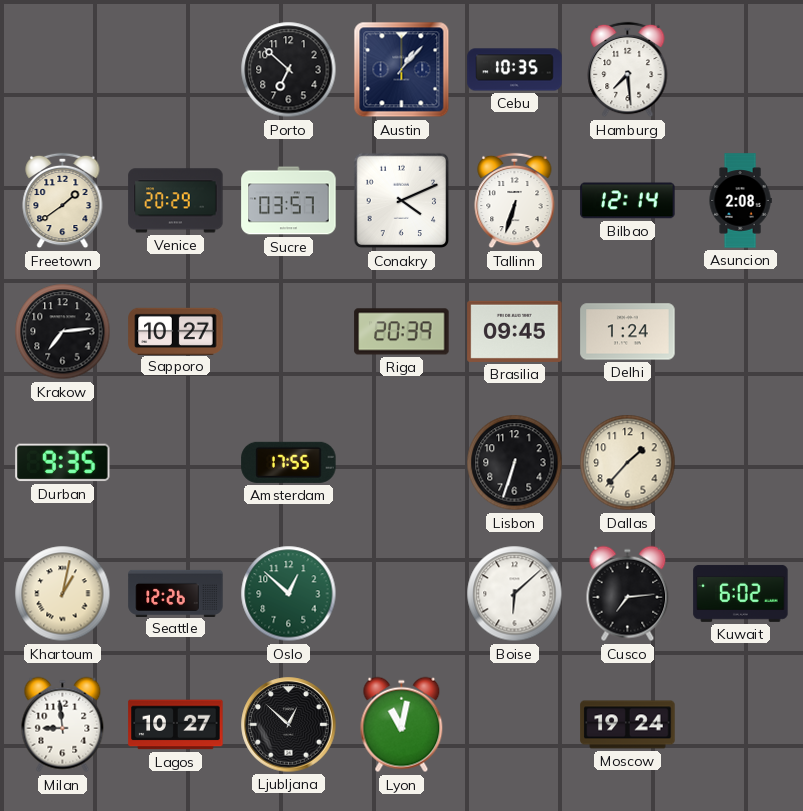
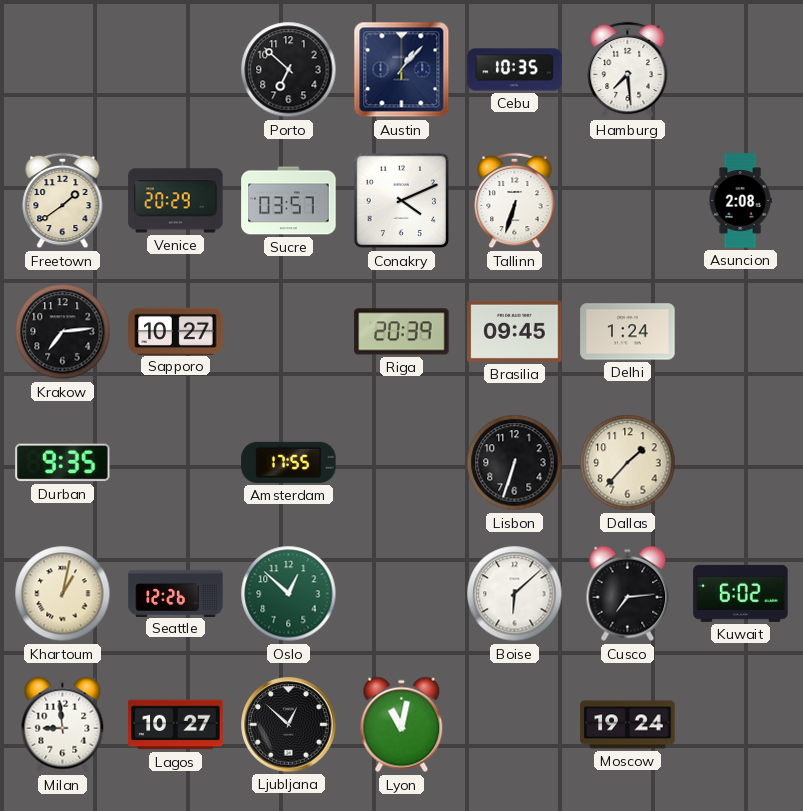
Bilbao: 12:14 -> none
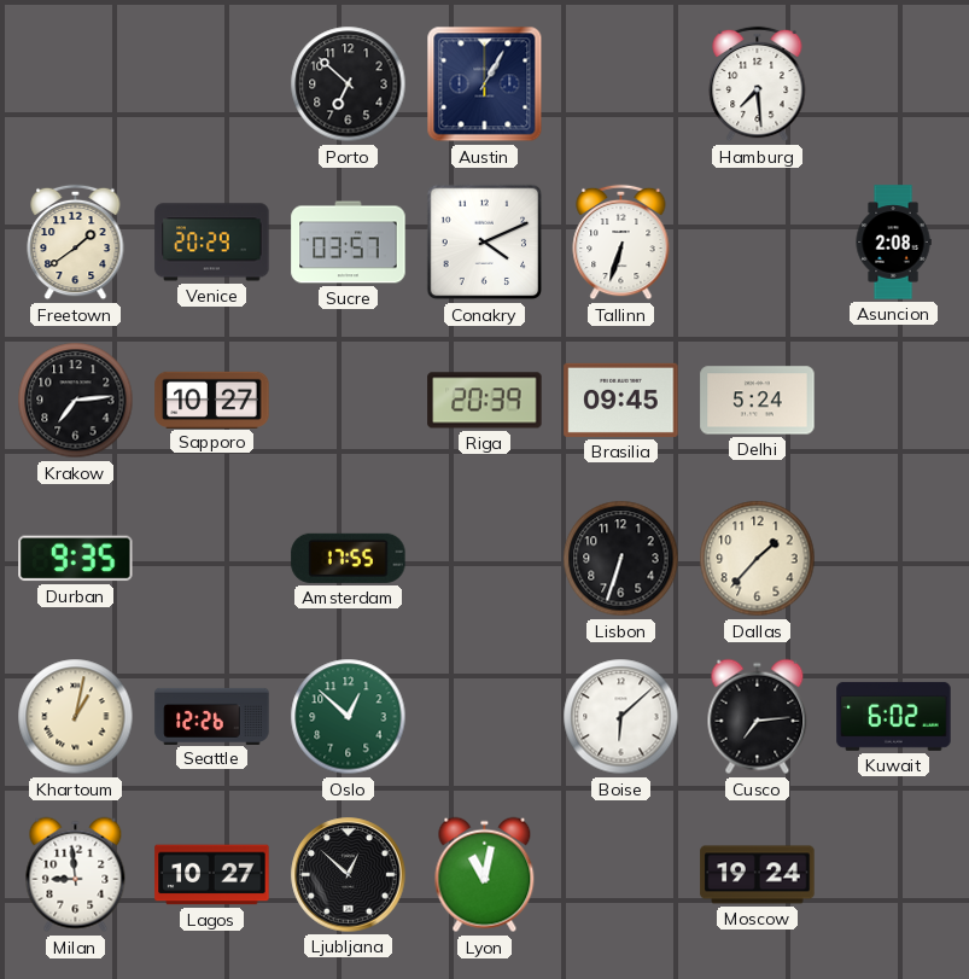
Austin: 1:07 -> 1:05
Cebu: 10:35 -> none
Delhi: 1:24 -> 5:24
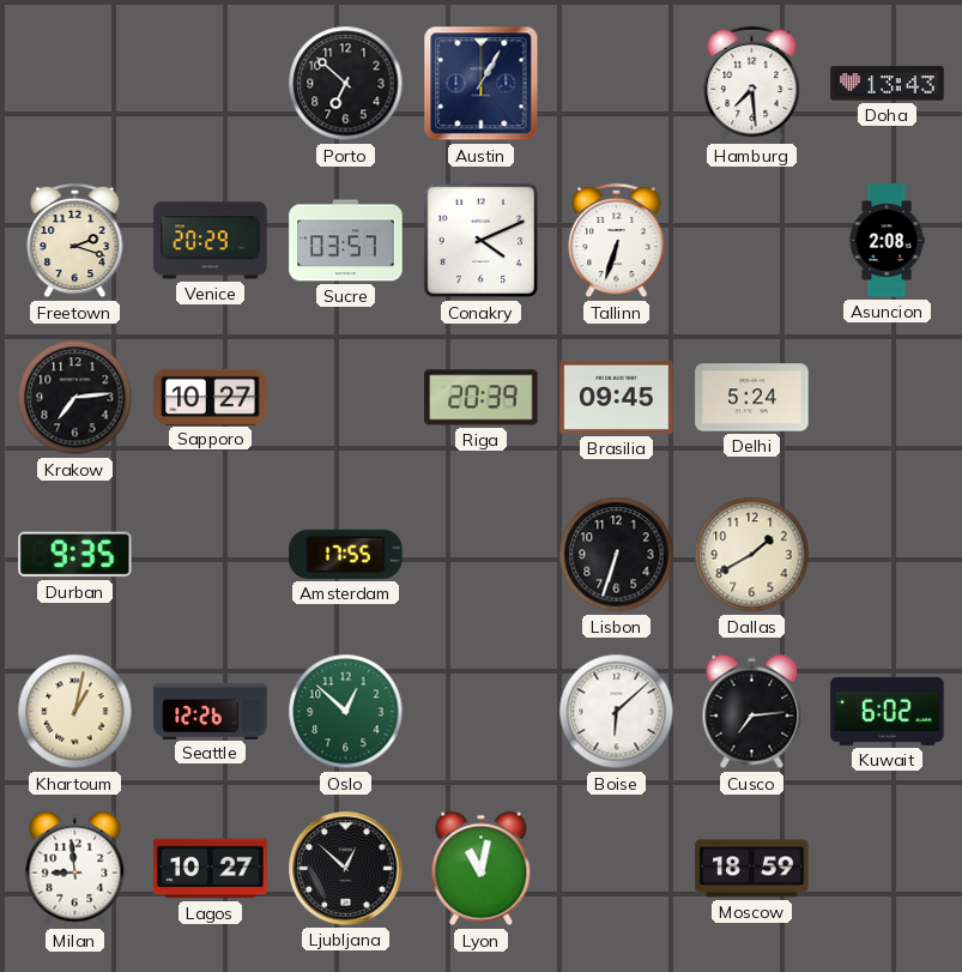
Doha: none -> 13:43
Freetown: 1:39 -> 2:18
Dallas: 1:37 -> 1:40
Moscow: 19:24 -> 18:59
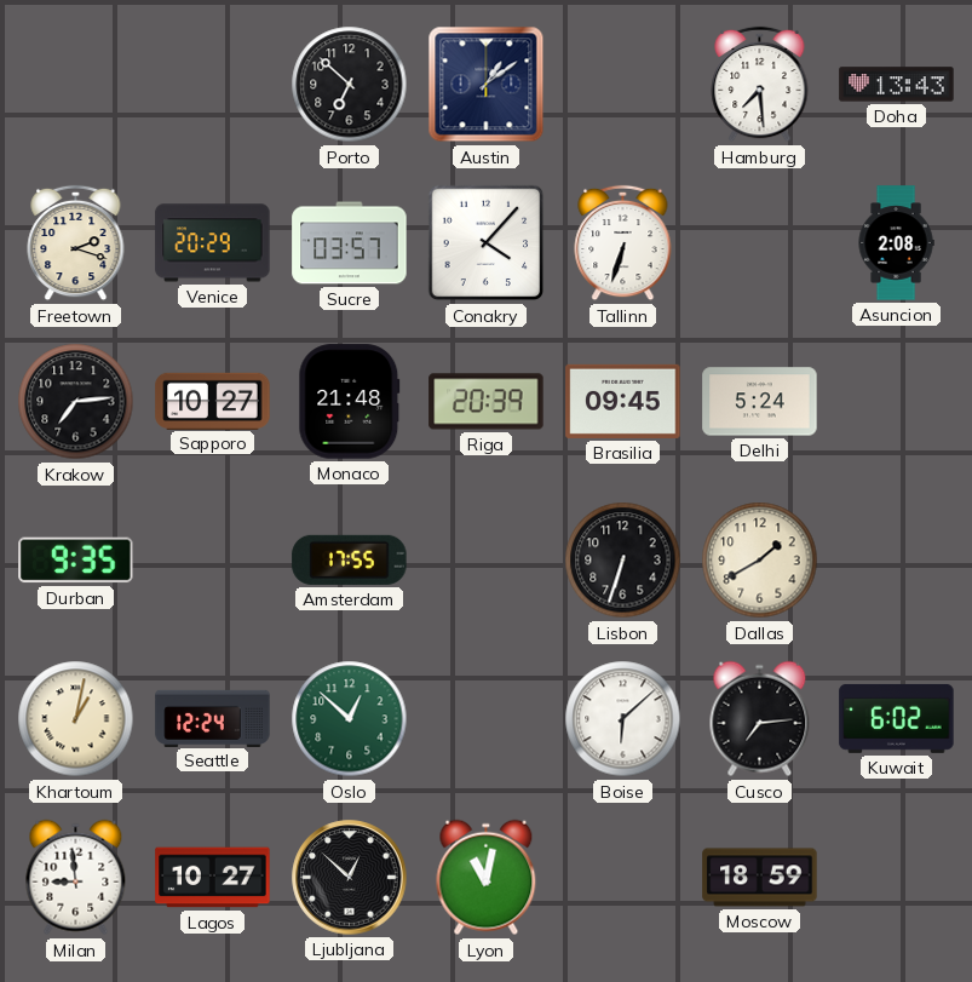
Austin: 1:05 -> 1:09
Conakry: 4:11 -> 4:07
Monaco: none -> 21:48
Seattle: 12:26 -> 12:24
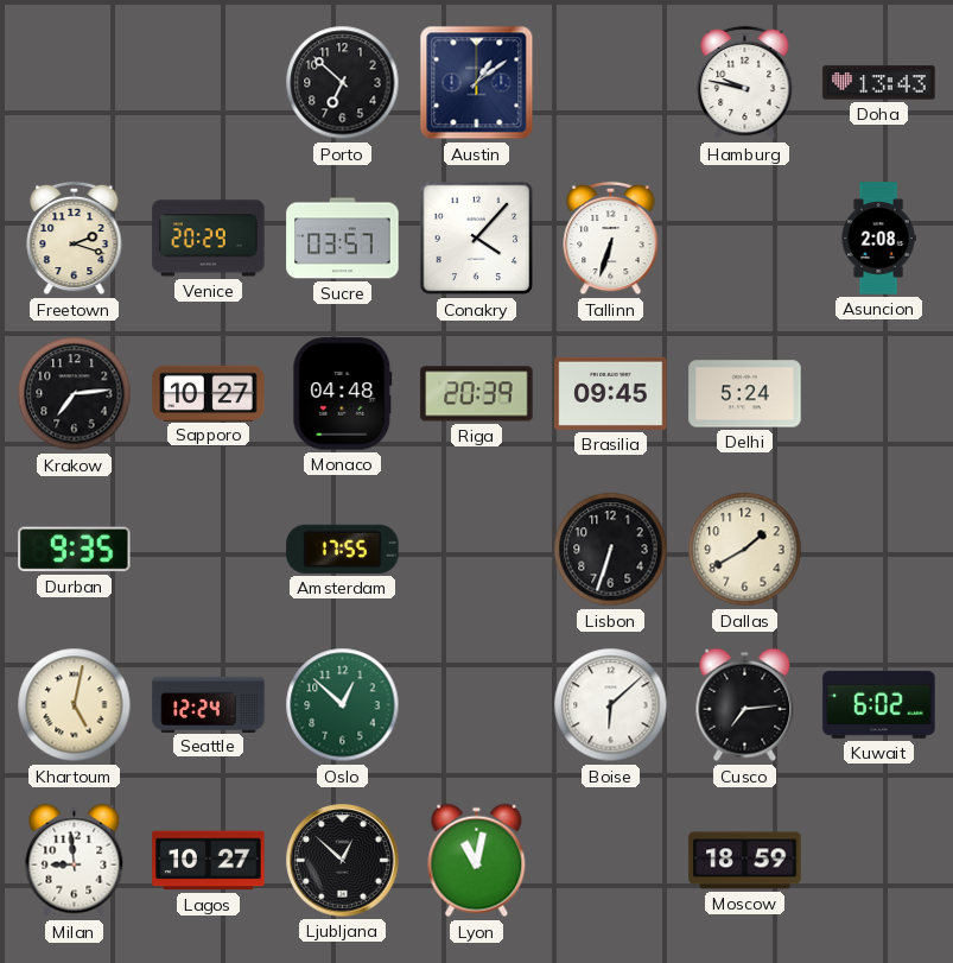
Hamburg: 7:29 -> 9:47
Monaco: 21:48 -> 04:48
Khartoum: 1:02 -> 5:02
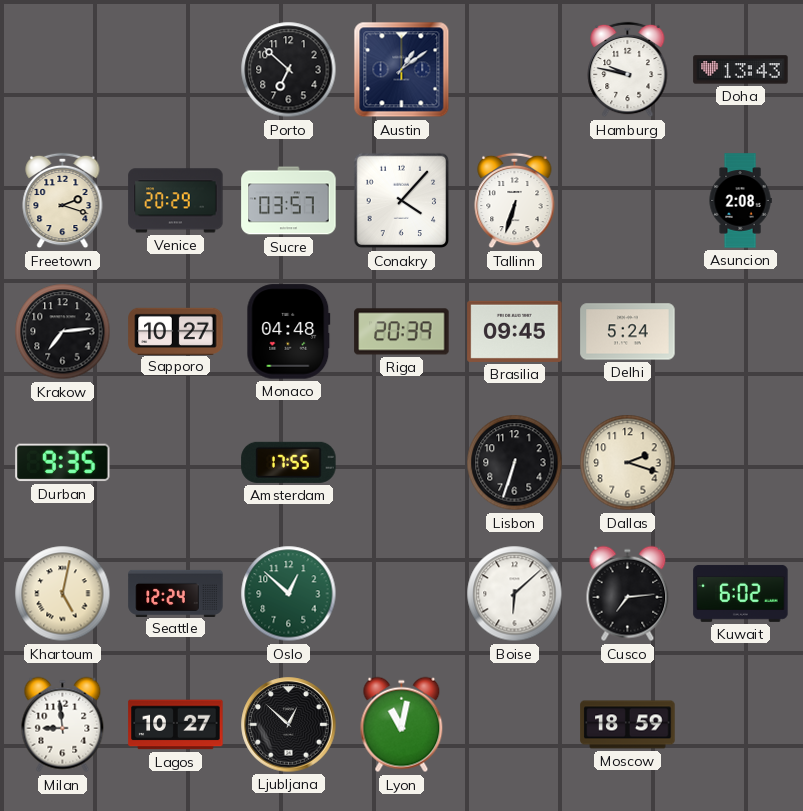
Dallas: 1:40 -> 2:18
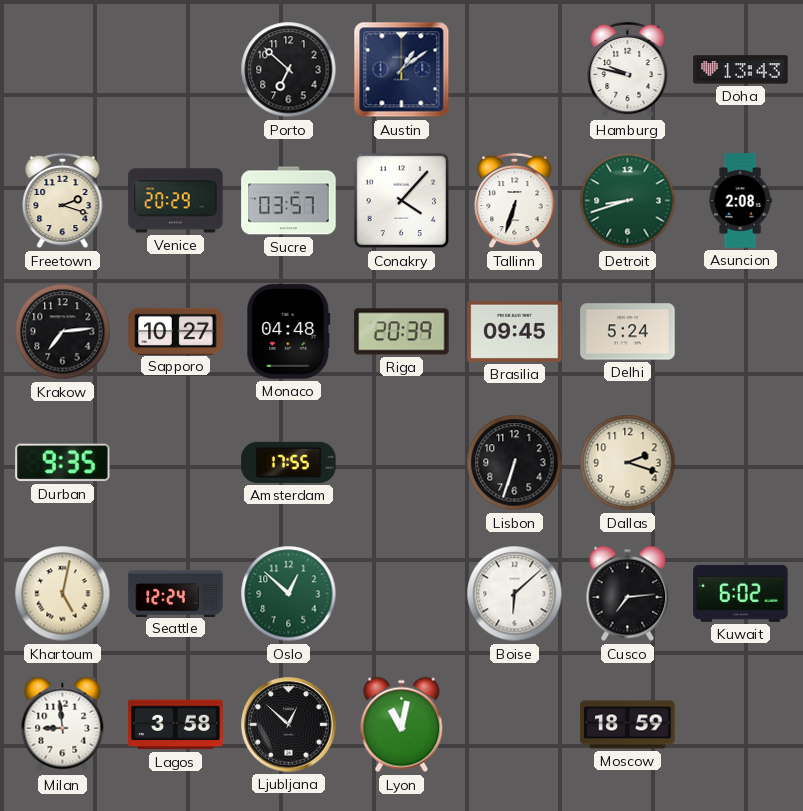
Detroit: none -> 8:42
Lagos: 10:27 -> 3:58
